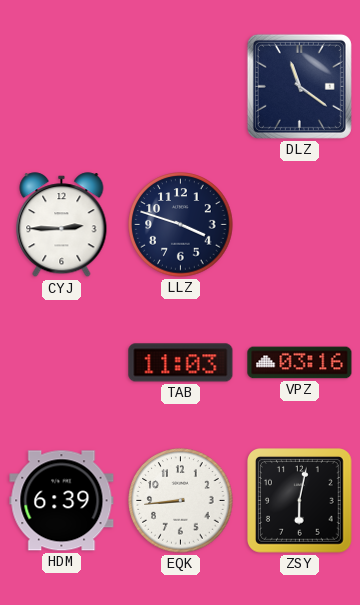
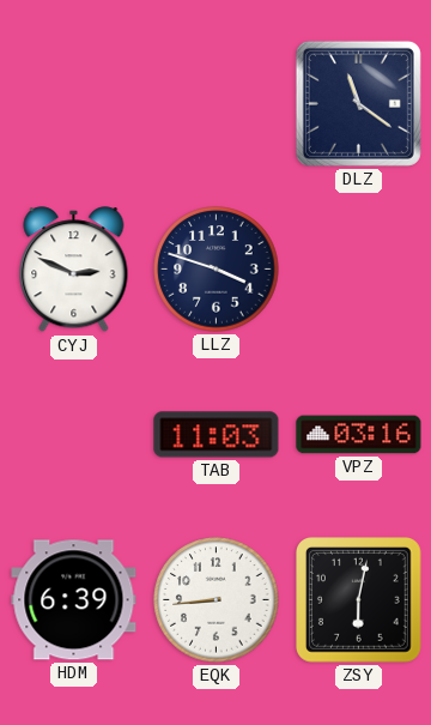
CYJ: 2:45 -> 2:49
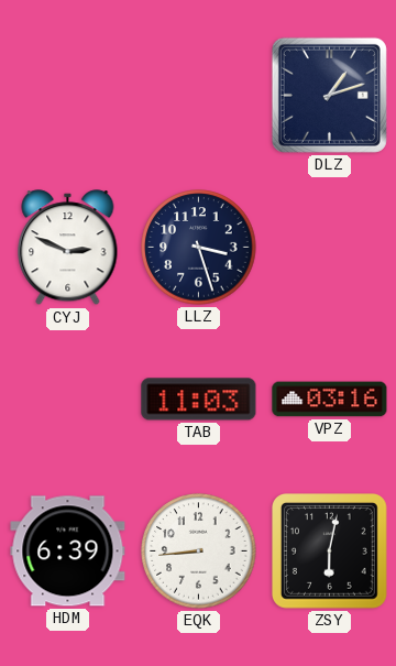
DLZ: 11:21 -> 1:12
LLZ: 3:48 -> 3:27
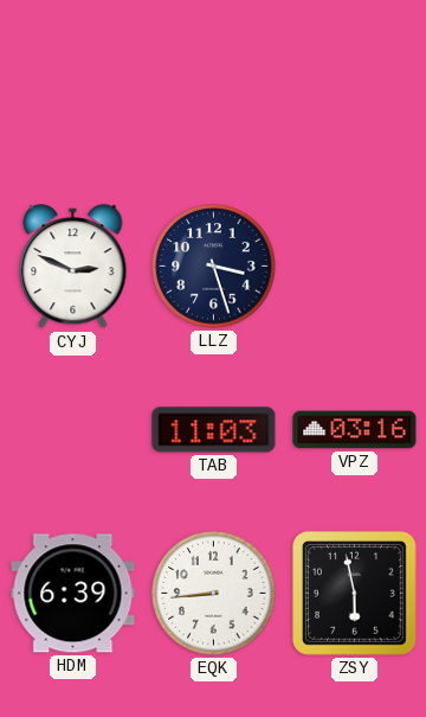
DLZ: 1:12 -> none
ZSY: 6:02 -> 5:58
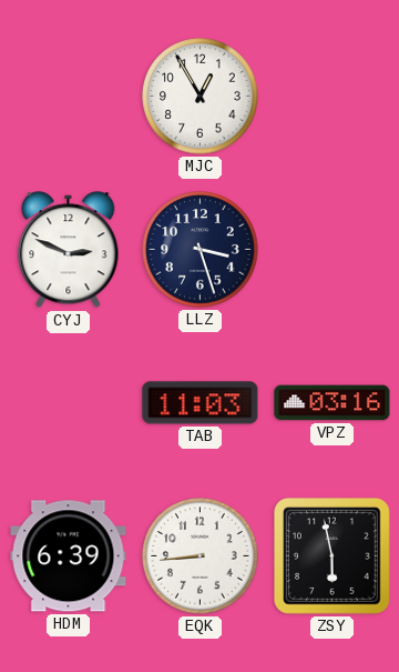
MJC: none -> 12:55
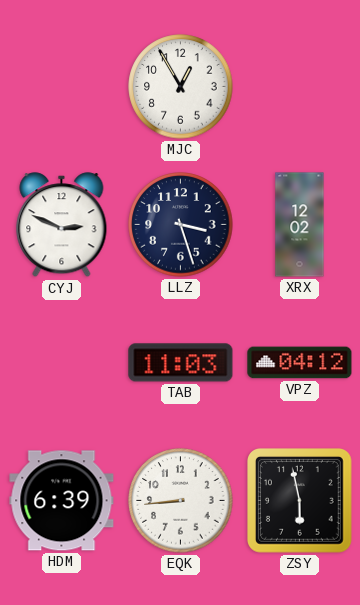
XRX: none -> 12:02
VPZ: 03:16 -> 04:12
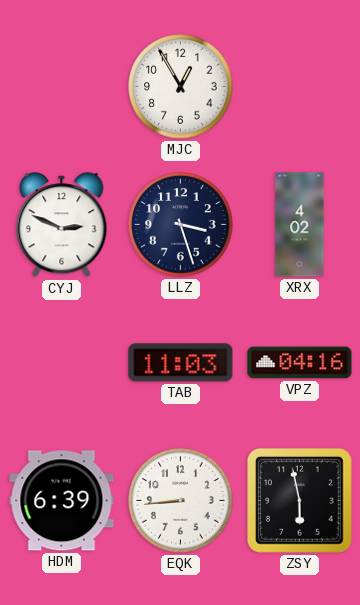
XRX: 12:02 -> 4:02
VPZ: 04:12 -> 04:16
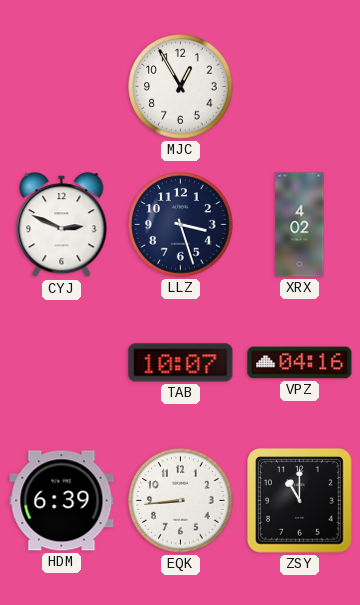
TAB: 11:03 -> 10:07
ZSY: 5:58 -> 11:00
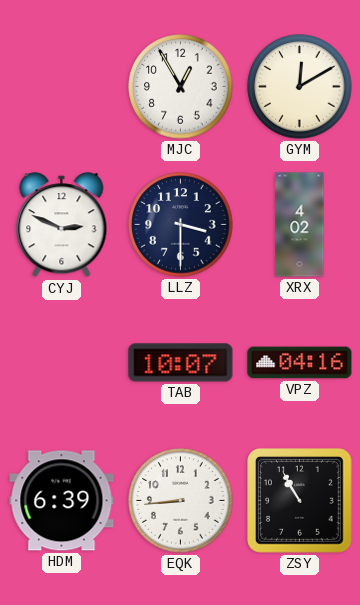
GYM: none -> 12:10
LLZ: 3:27 -> 3:30
ZSY: 11:00 -> 10:55
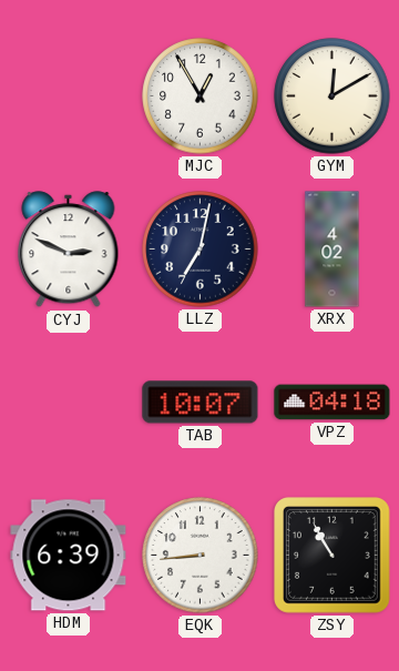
LLZ: 3:30 -> 7:02
VPZ: 04:16 -> 04:18
